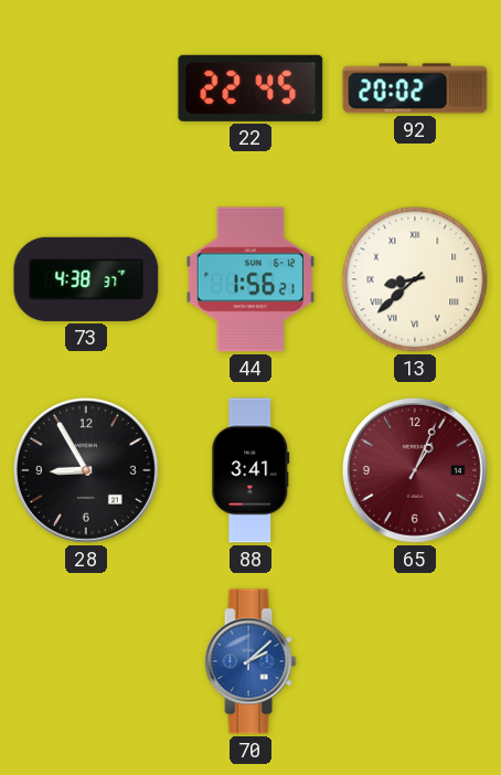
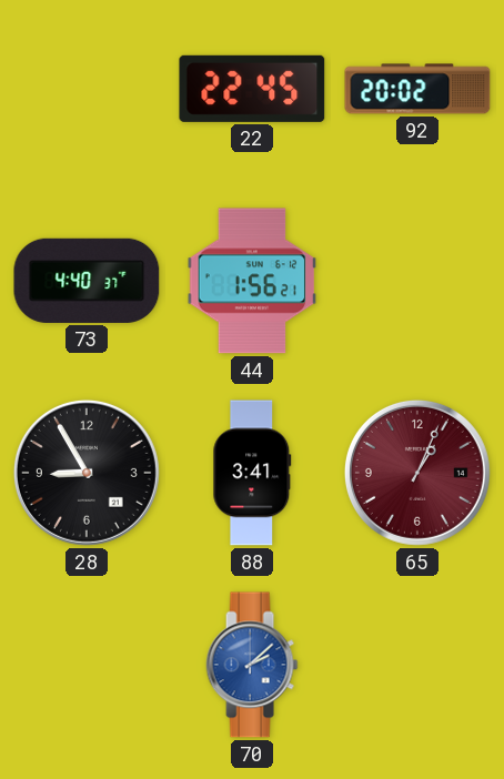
73: 4:38 -> 4:40
13: 8:38 -> none
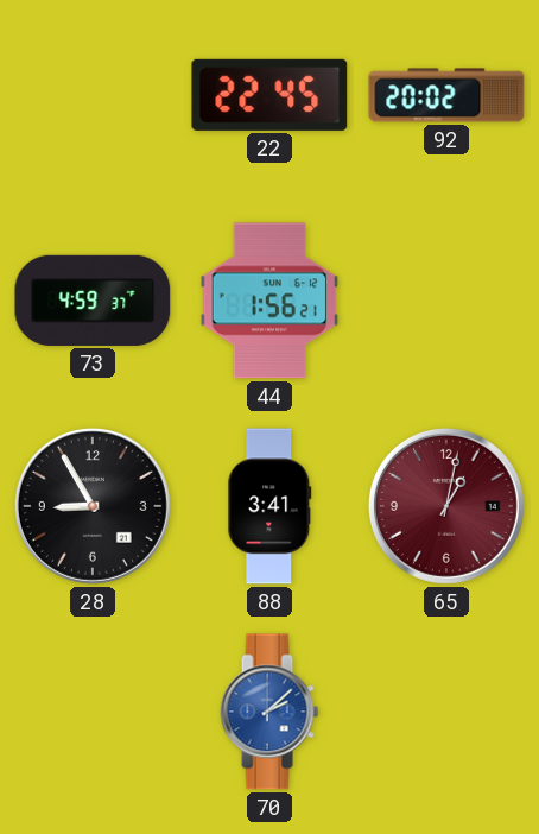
73: 4:40 -> 4:59
65: 1:04 -> 1:02
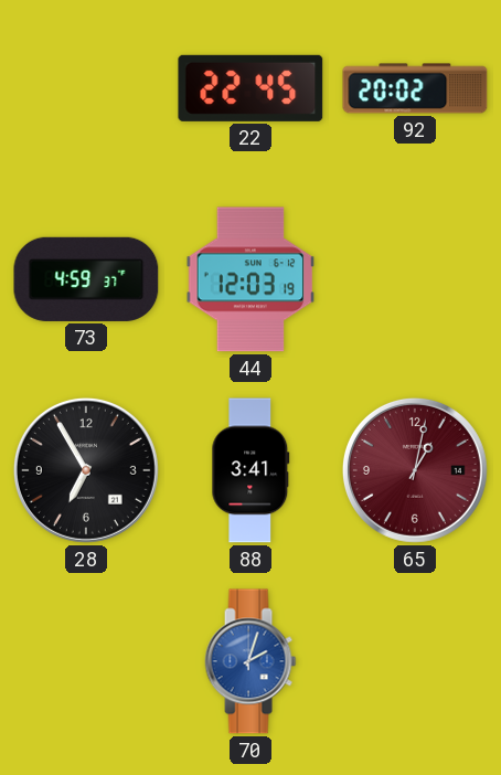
44: 1:56 -> 12:03
28: 8:55 -> 6:55
70: 2:08 -> 2:03
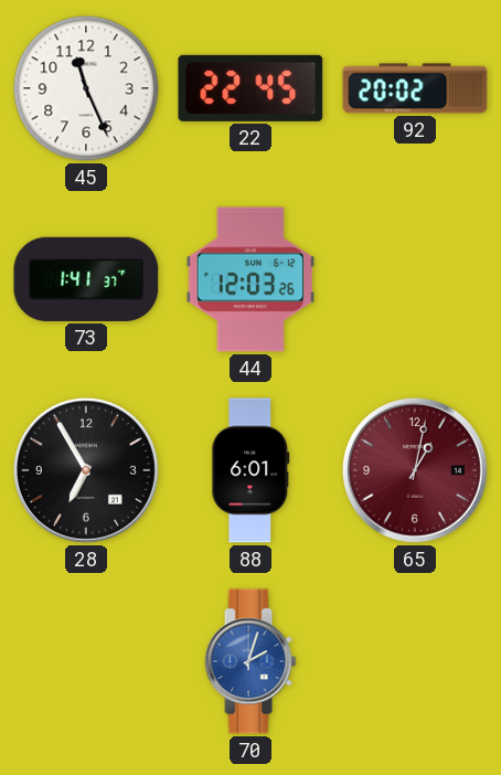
45: none -> 11:26
73: 4:59 -> 1:41
44: 12:03:19 -> 12:03:26
88: 3:41 -> 6:01
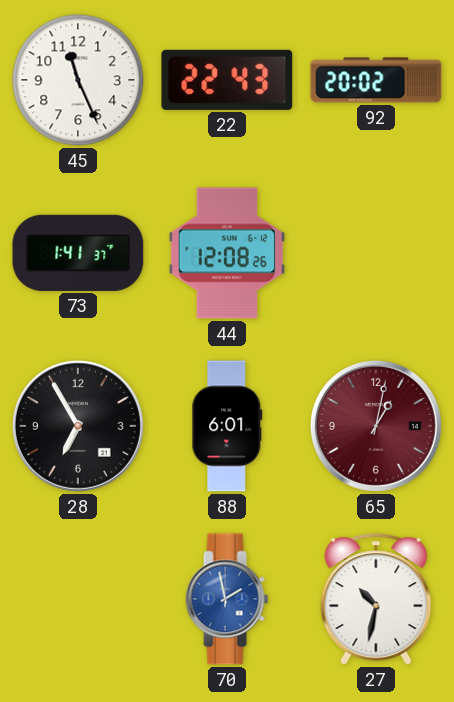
22: 22:45 -> 22:43
44: 12:03 -> 12:08
70: 2:03 -> 1:58
27: none -> 10:32
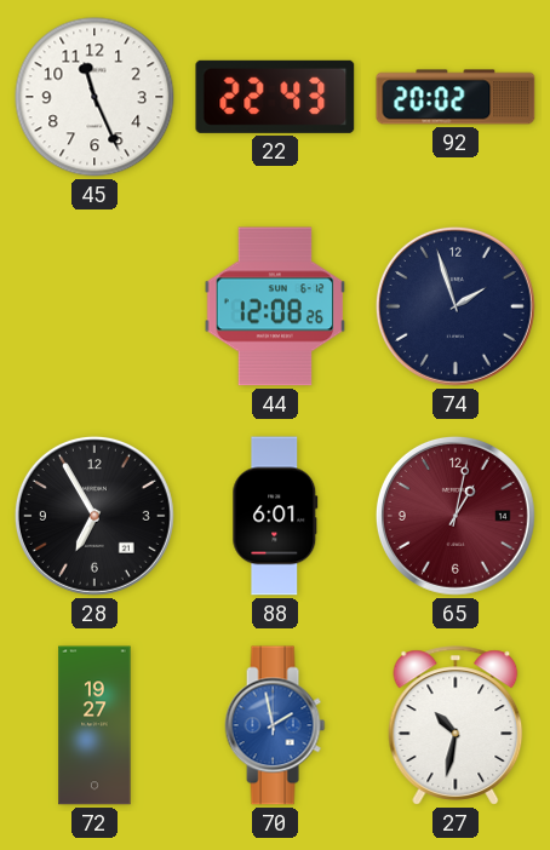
73: 1:41 -> none
74: none -> 1:57
72: none -> 19:27
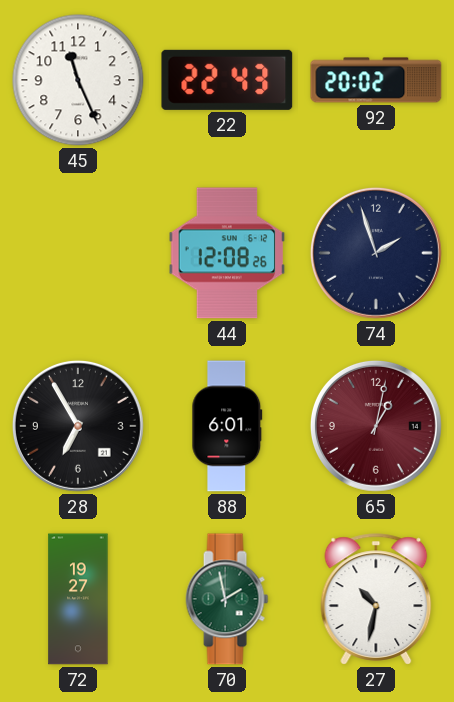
70 dial: blue -> green
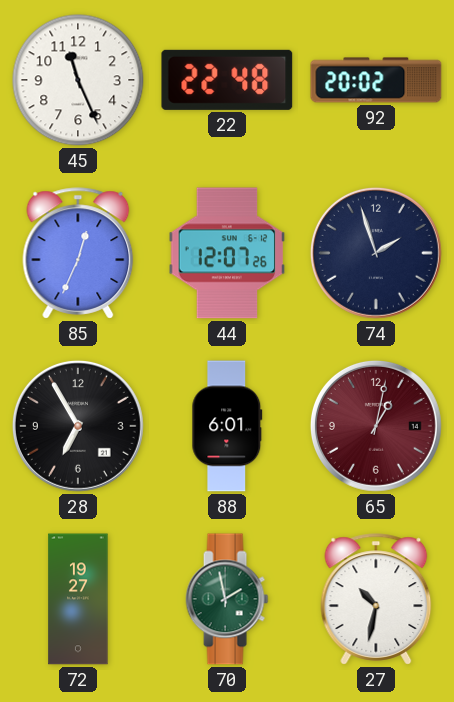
22: 22:43 -> 22:48
85: none -> 12:34
44: 12:08 -> 12:07
